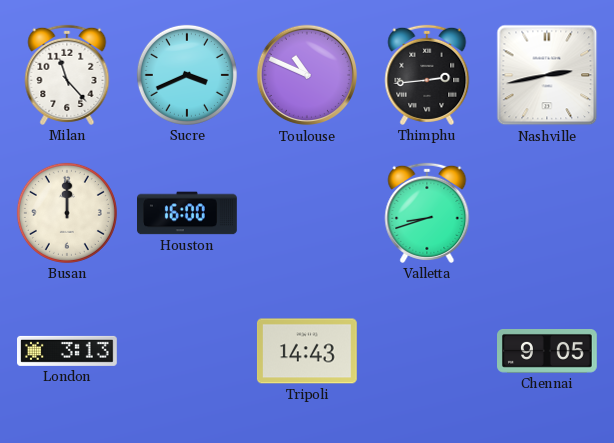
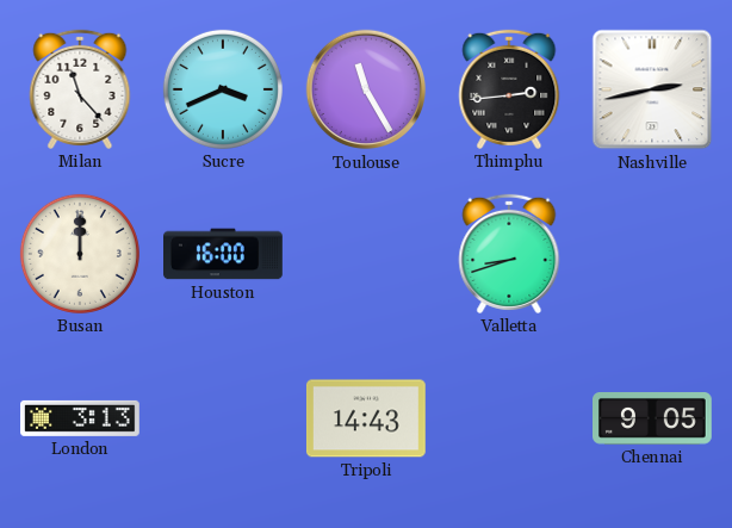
Toulouse: 10:49 -> 11:25
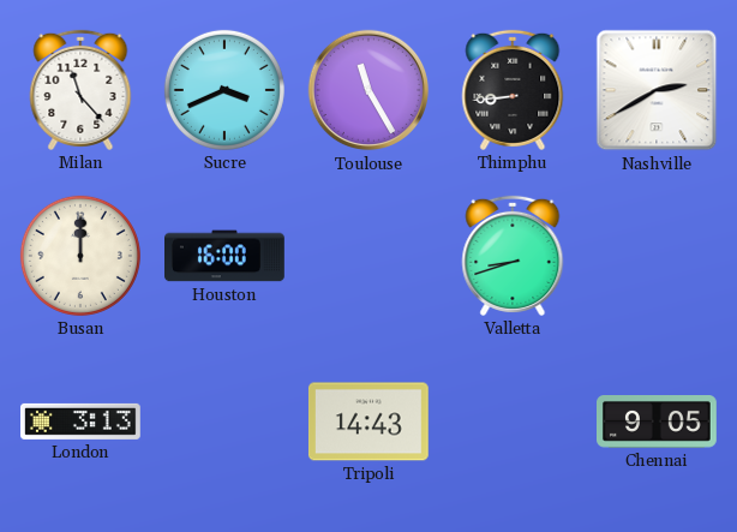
Thimphu: 2:44 -> 8:44
Nashville: 2:43 -> 2:40
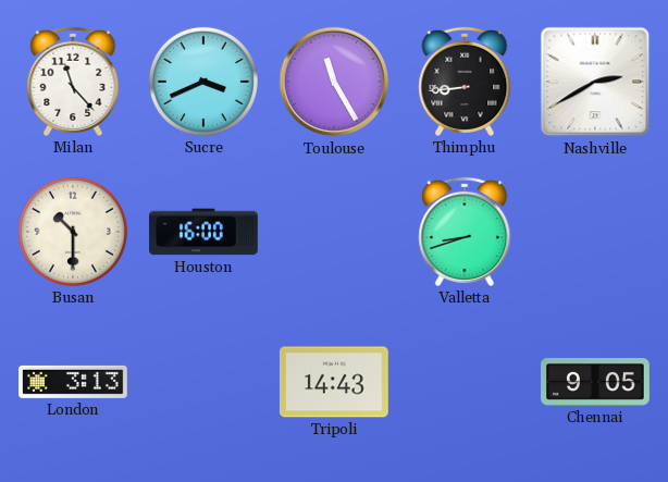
Busan: 12:00 -> 10:30
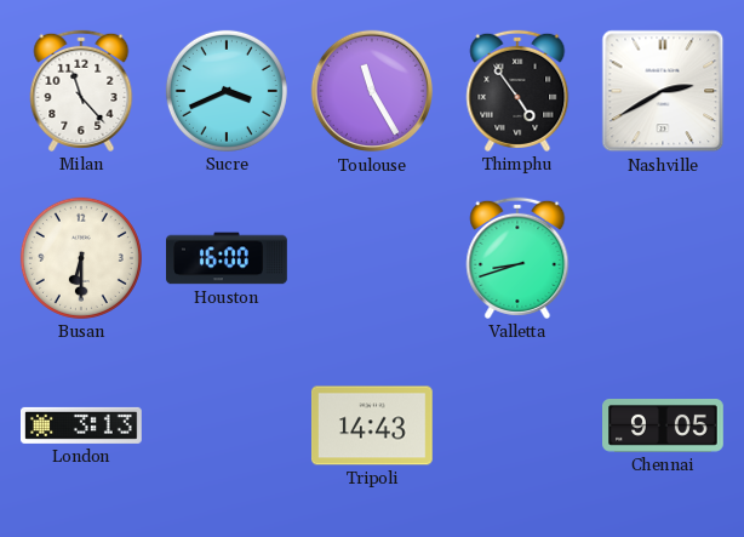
Thimphu: 8:44 -> 4:54
Busan: 10:30 -> 6:30
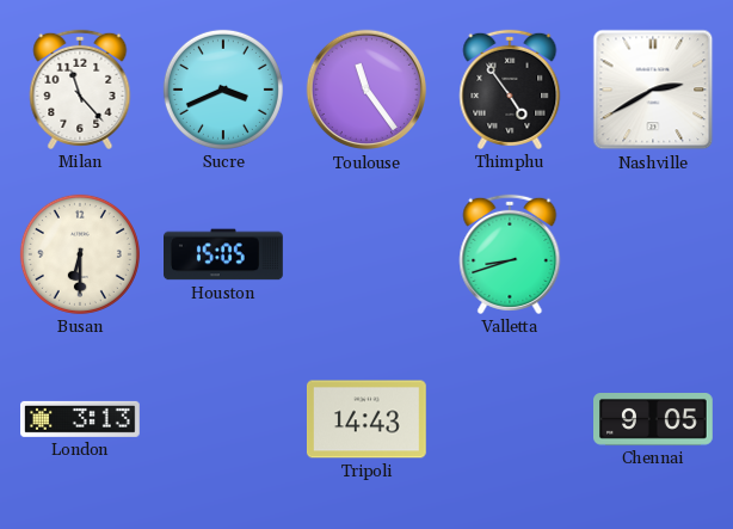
Toulouse: 11:25 -> 11:24
Houston: 16:00 -> 15:05
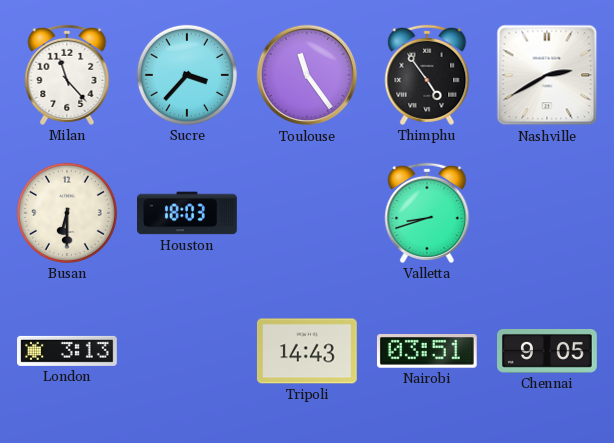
Sucre: 3:41 -> 3:37
Houston: 15:05 -> 18:03
Nairobi: none -> 03:51
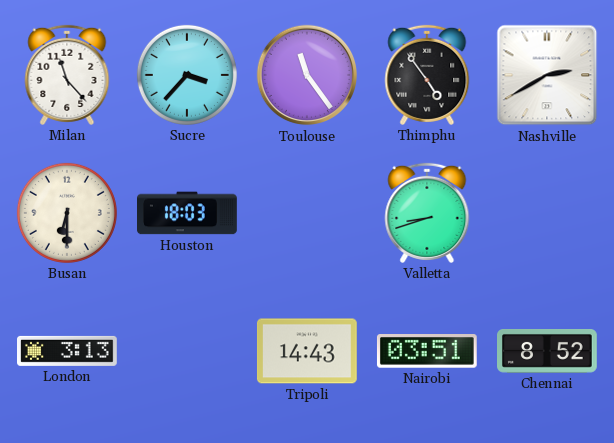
Chennai: 9:05 -> 8:52
